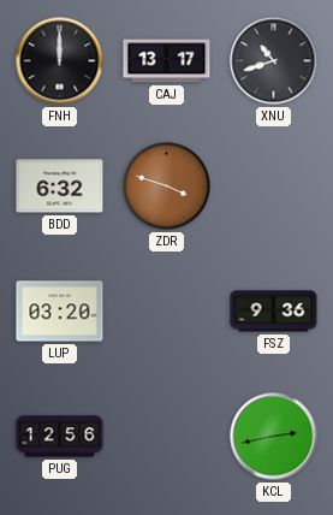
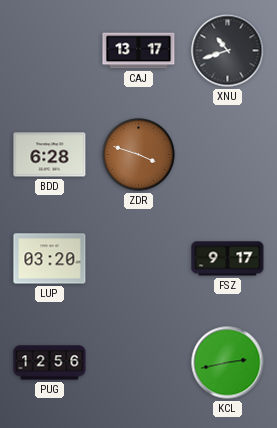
FNH: 12:00 -> none
BDD: 6:32 -> 6:28
FSZ: 9:36 -> 9:17
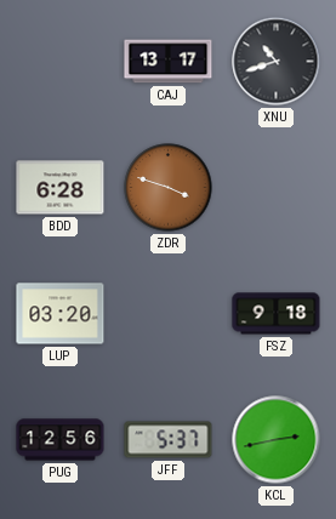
FSZ: 9:17 -> 9:18
JFF: none -> 5:37
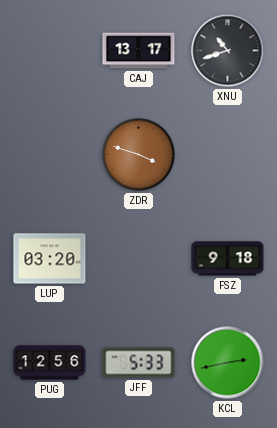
BDD: 6:28 -> none
JFF: 5:37 -> 5:33
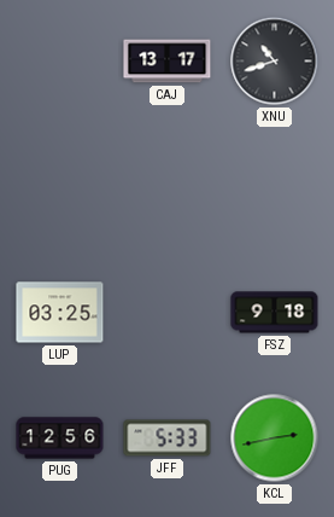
ZDR: 3:48 -> none
LUP: 03:20 -> 03:25
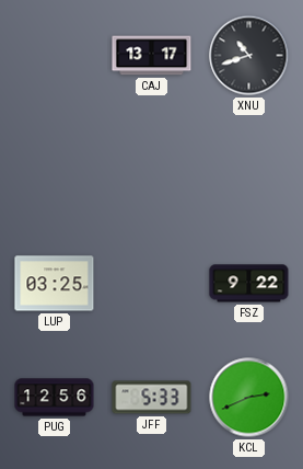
FSZ: 9:18 -> 9:22
KCL: 2:43 -> 2:41
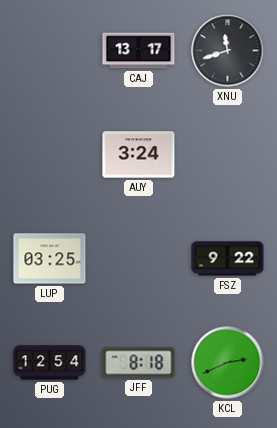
XNU: 10:42 -> 11:42
AUY: none -> 3:24
PUG: 12:56 -> 12:54
JFF: 5:33 -> 8:18
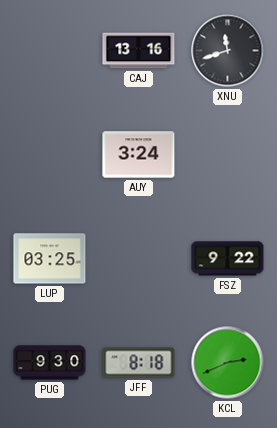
CAJ: 13:17 -> 13:16
PUG: 12:54 -> 9:30
